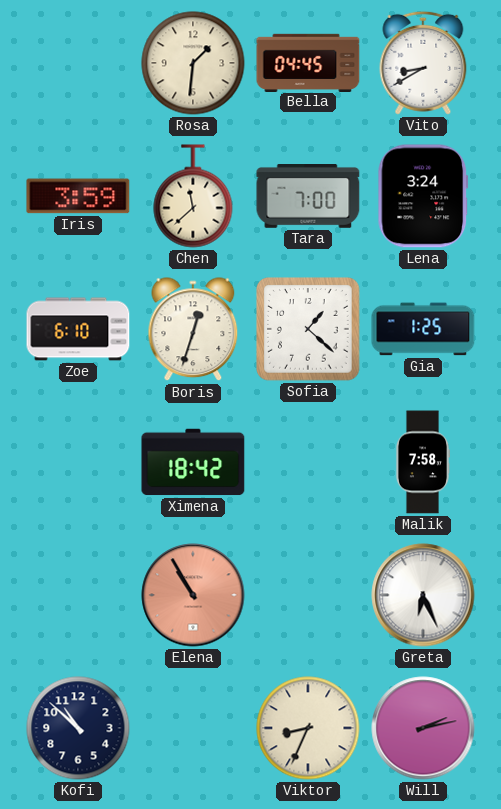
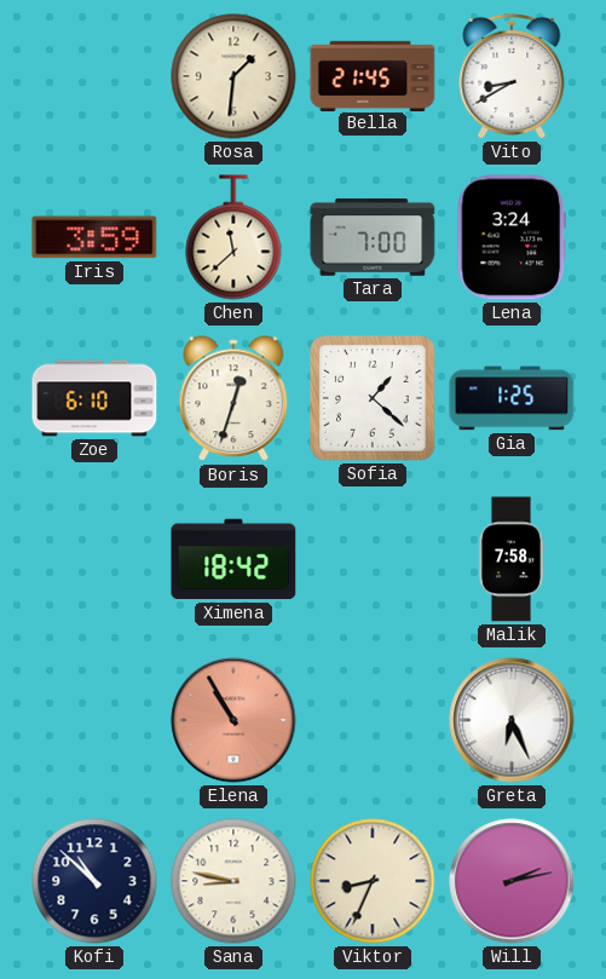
Bella: 04:45 -> 21:45
Sana: none -> 8:47
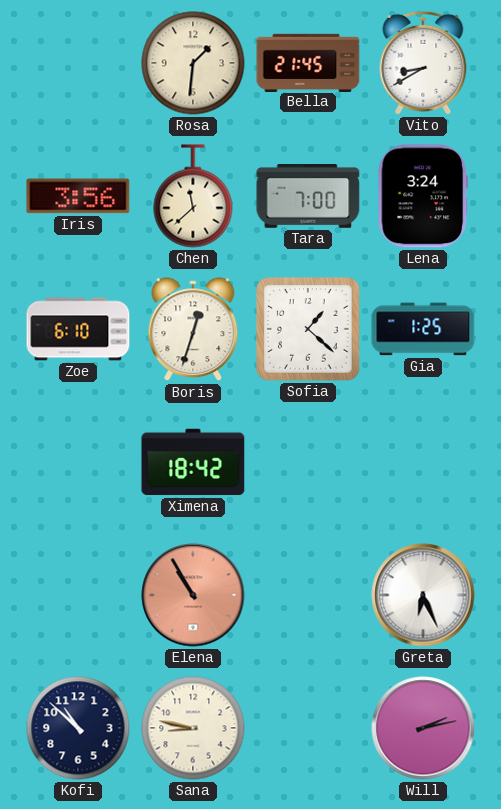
Iris: 3:59 -> 3:56
Malik: 7:58 -> none
Viktor: 8:34 -> none
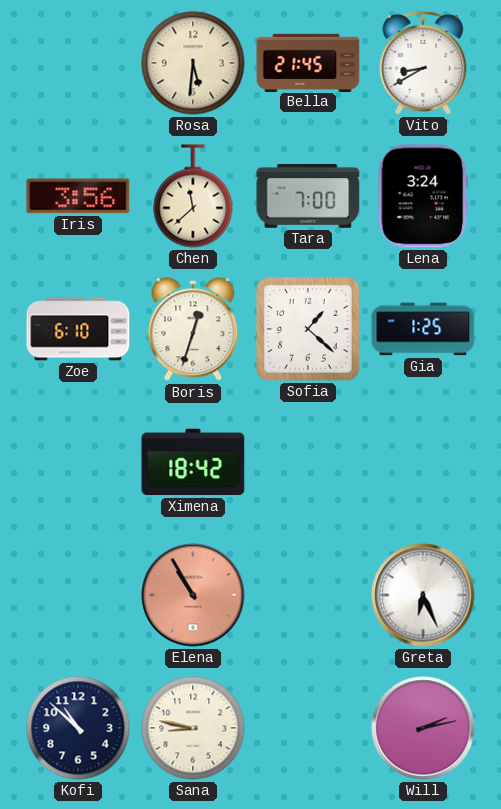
Rosa: 1:31 -> 5:31
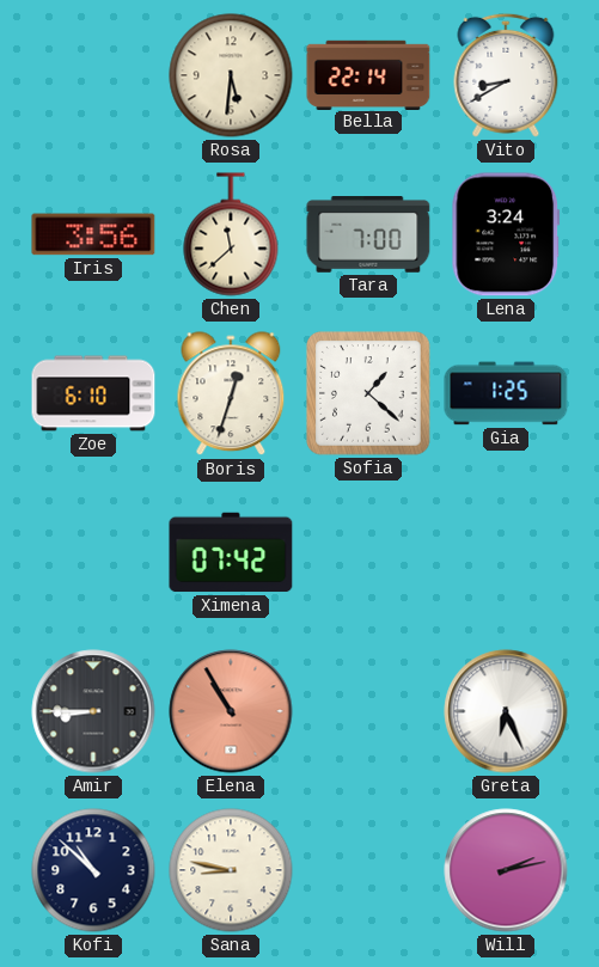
Bella: 21:45 -> 22:14
Ximena: 18:42 -> 07:42
Amir: none -> 8:45
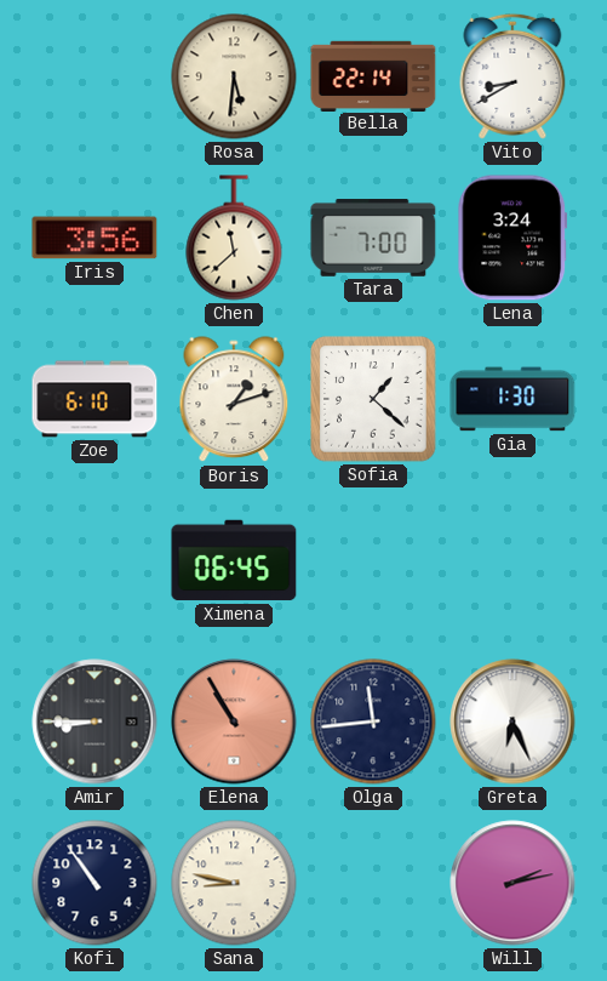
Boris: 12:33 -> 1:12
Gia: 1:25 -> 1:30
Ximena: 07:42 -> 06:45
Olga: none -> 11:44
Kofi: 10:52 -> 10:54
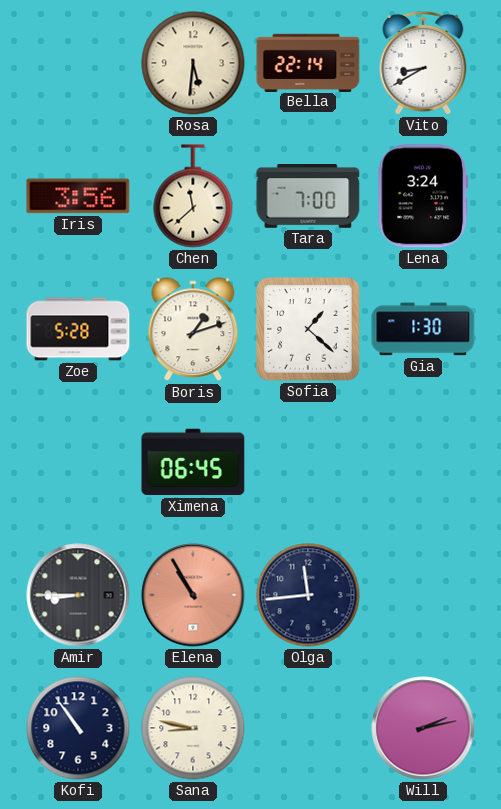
Zoe: 6:10 -> 5:28
Greta: 6:26 -> none
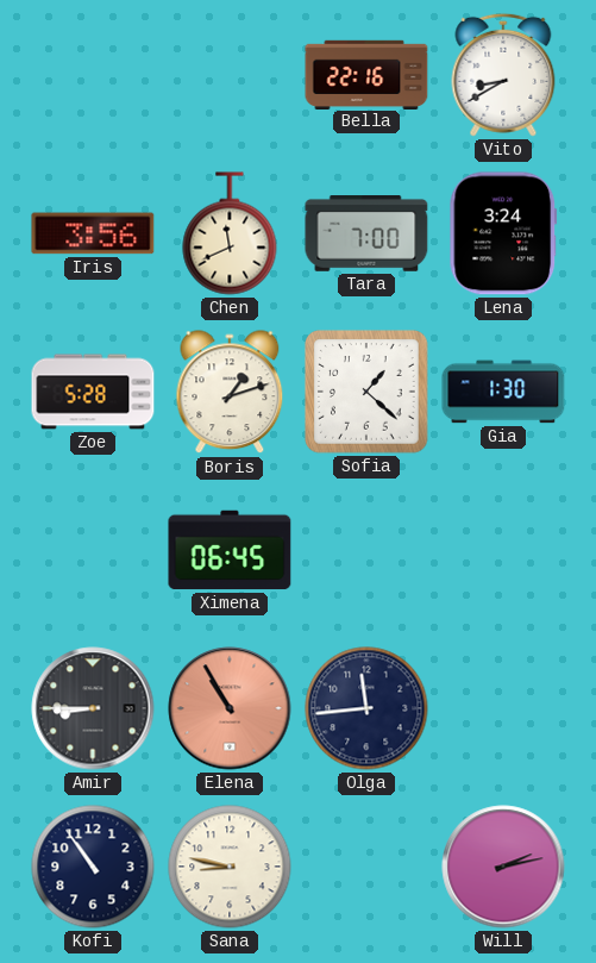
Rosa: 5:31 -> none
Bella: 22:14 -> 22:16
Chen: 11:38 -> 11:41
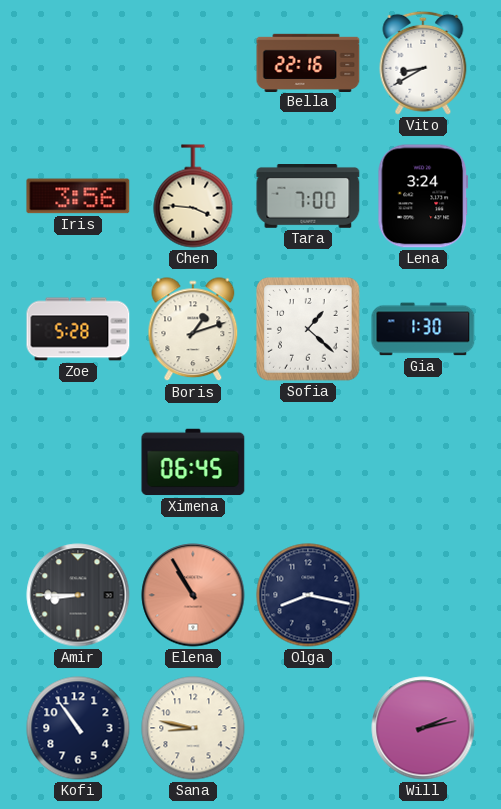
Chen: 11:41 -> 3:46
Olga: 11:44 -> 8:17
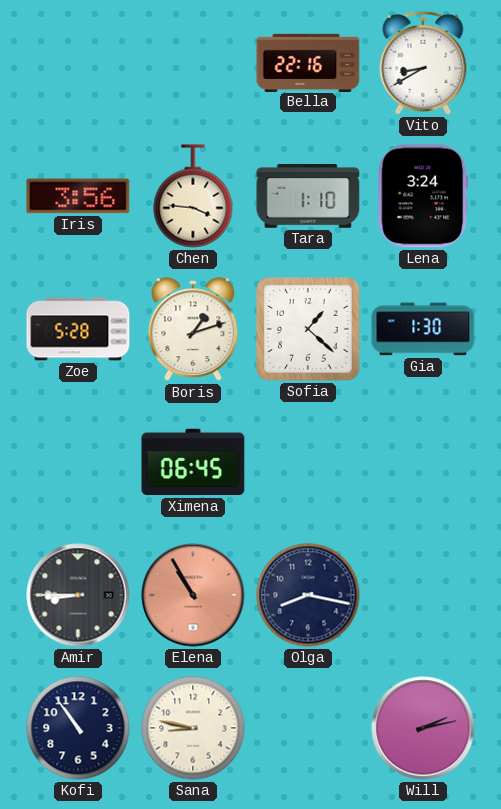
Tara: 7:00 -> 1:10
